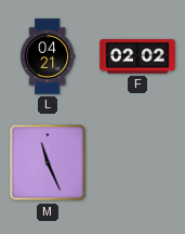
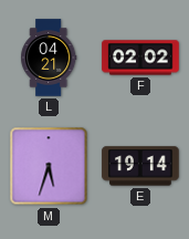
M: 11:26 -> 5:33
E: none -> 19:14
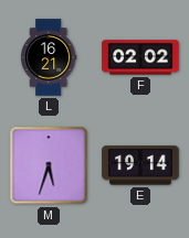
L: 04:21 -> 16:21
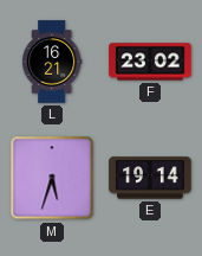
F: 02:02 -> 23:02
